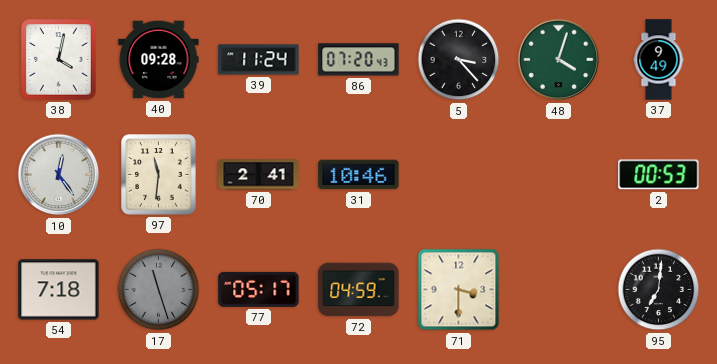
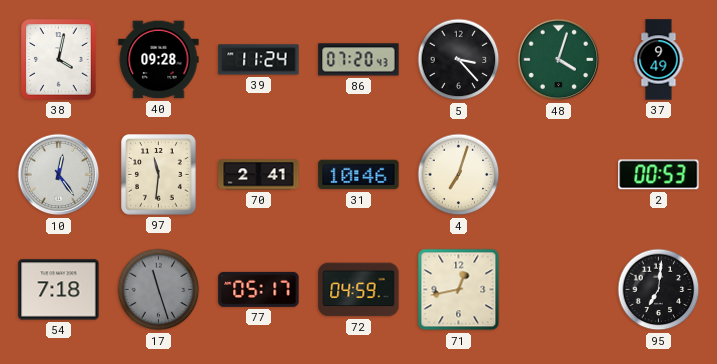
4: none -> 7:03
71: 3:30 -> 12:43
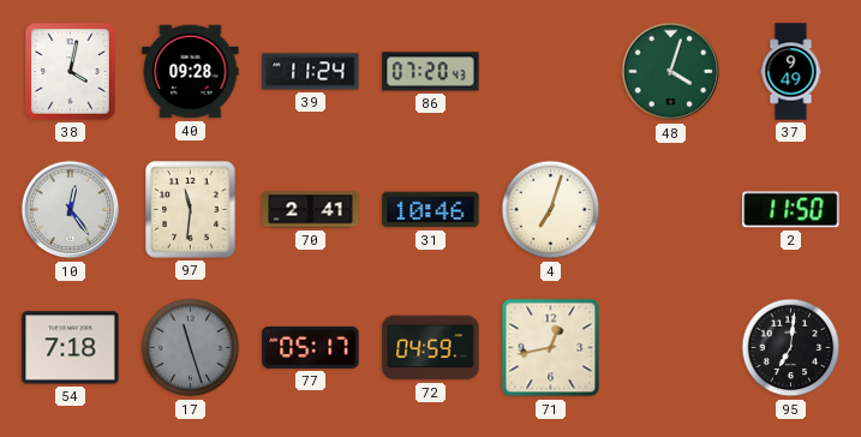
5: 3:23 -> none
2: 00:53 -> 11:50
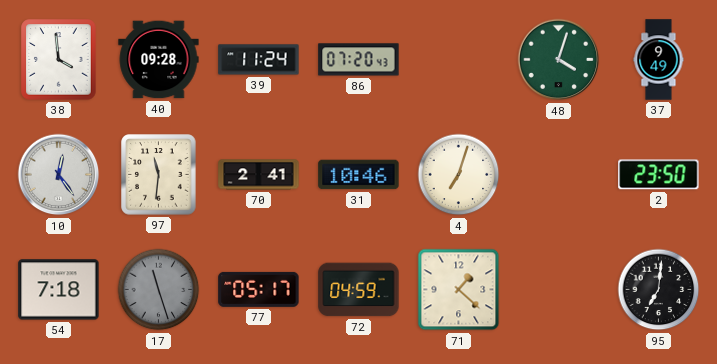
38: 4:02 -> 3:59
2: 11:50 -> 23:50
71: 12:43 -> 1:22
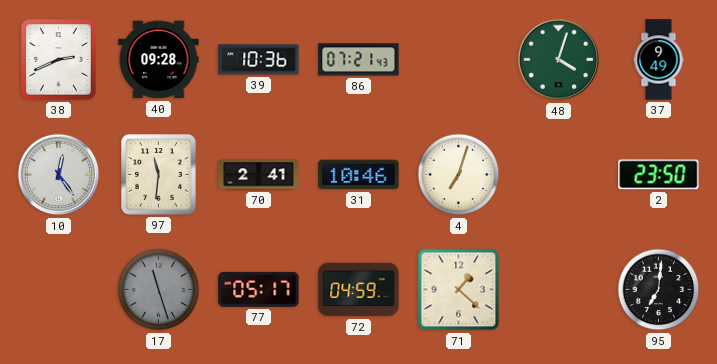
38: 3:59 -> 2:41
39: 11:24 -> 10:36
86: 07:20 -> 07:21
54: 7:18 -> none
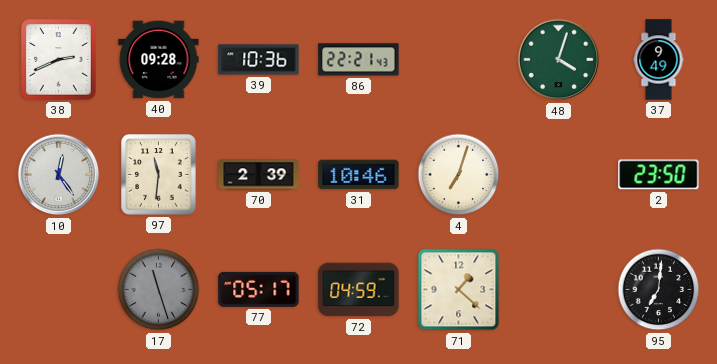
86: 07:21 -> 22:21
70: 2:41 -> 2:39
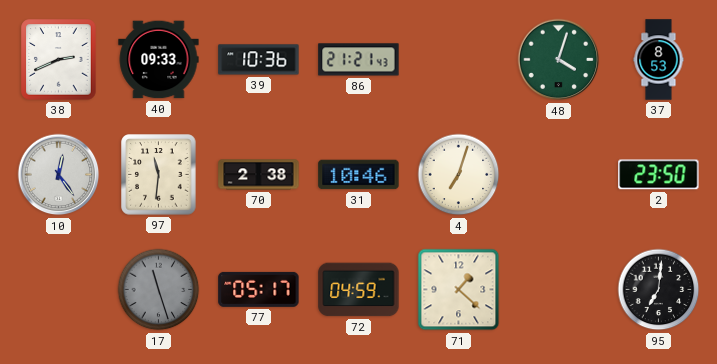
40: 09:28 -> 09:33
86: 22:21 -> 21:21
37: 9:49 -> 8:53
70: 2:39 -> 2:38
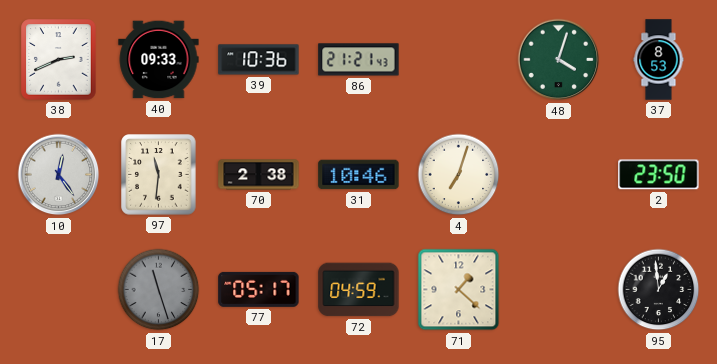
95: 7:01 -> 12:59
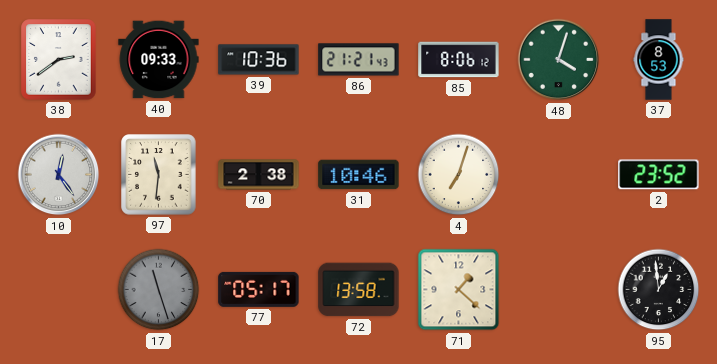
38: 2:41 -> 2:39
85: none -> 8:06
2: 23:50 -> 23:52
72: 04:59 -> 13:58
